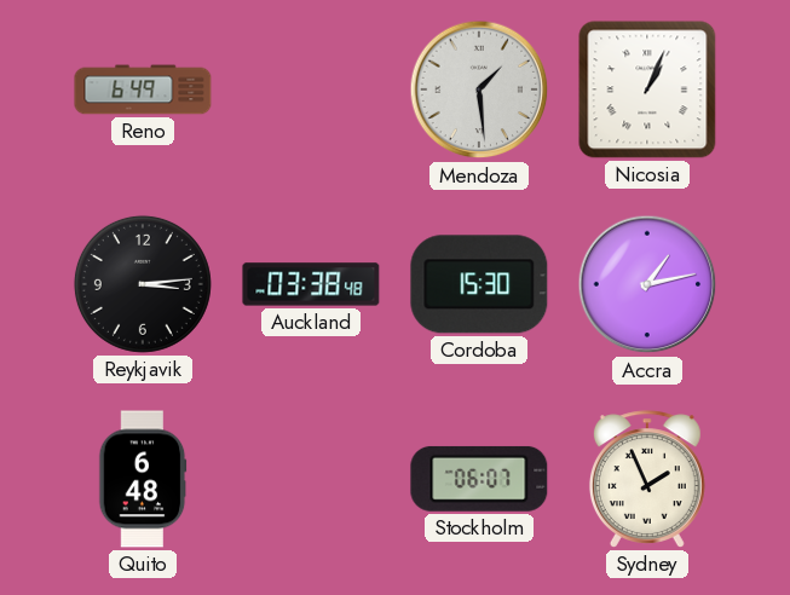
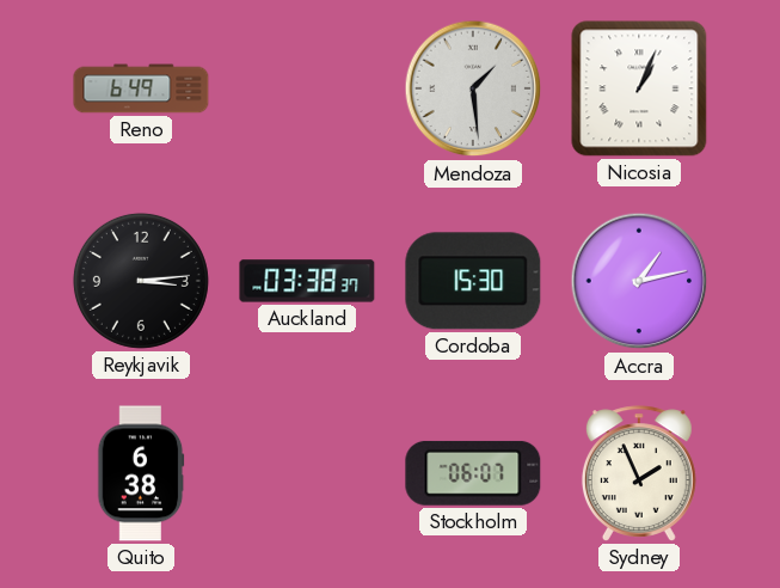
Auckland: 03:38:48 -> 03:38:37
Quito: 6:48 -> 6:38
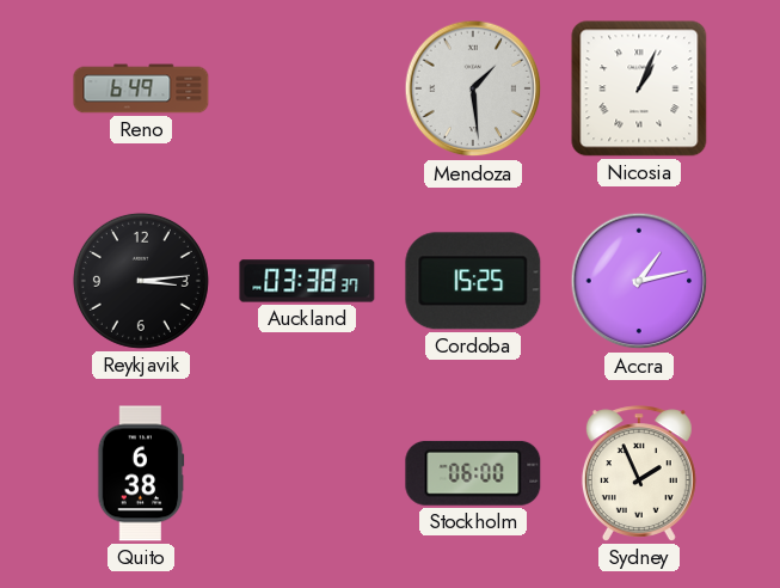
Cordoba: 15:30 -> 15:25
Stockholm: 06:07 -> 06:00
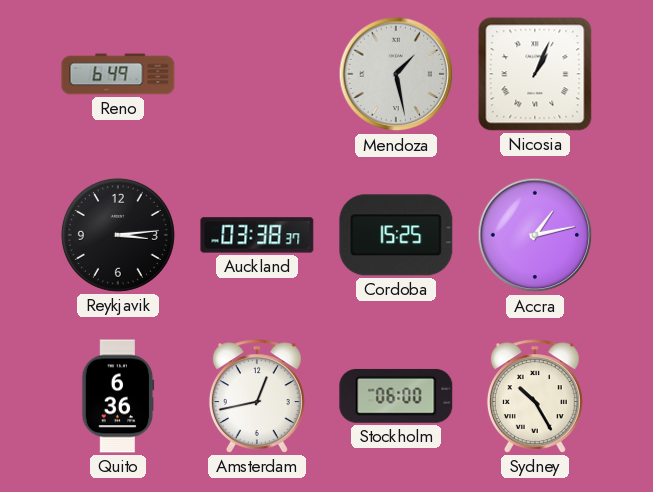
Mendoza: 1:29 -> 1:28
Quito: 6:38 -> 6:36
Amsterdam: none -> 12:43
Sydney: 1:56 -> 10:25
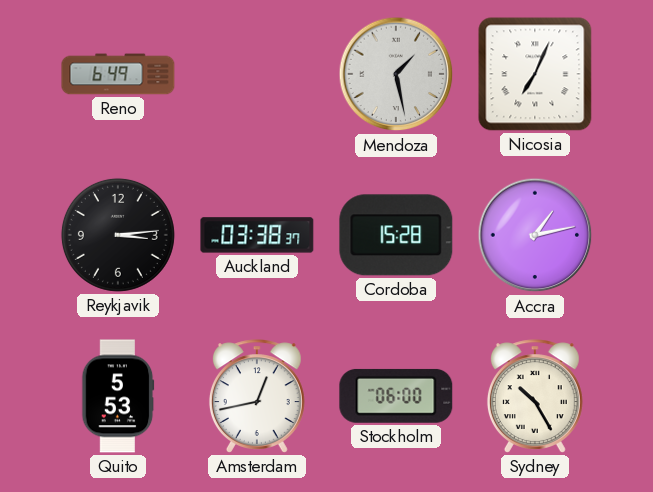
Nicosia: 1:04 -> 7:04
Cordoba: 15:25 -> 15:28
Quito: 6:36 -> 5:53
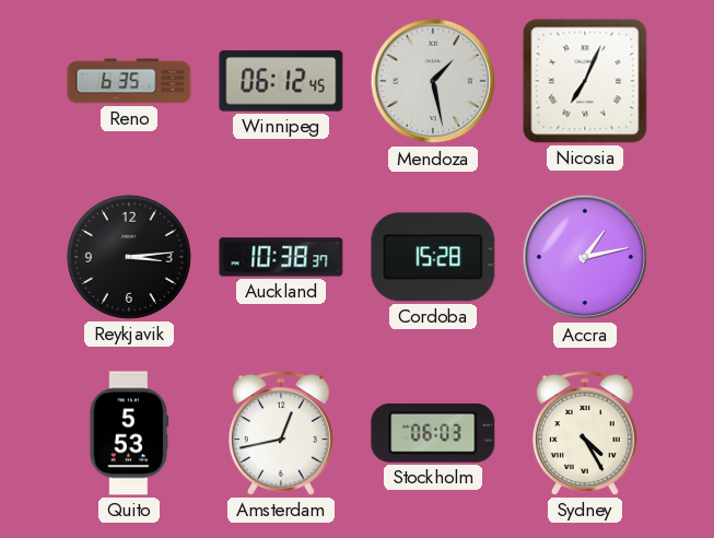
Reno: 6:49 -> 6:35
Winnipeg: none -> 06:12
Auckland: 03:38 -> 10:38
Stockholm: 06:00 -> 06:03
Sydney: 10:25 -> 4:25
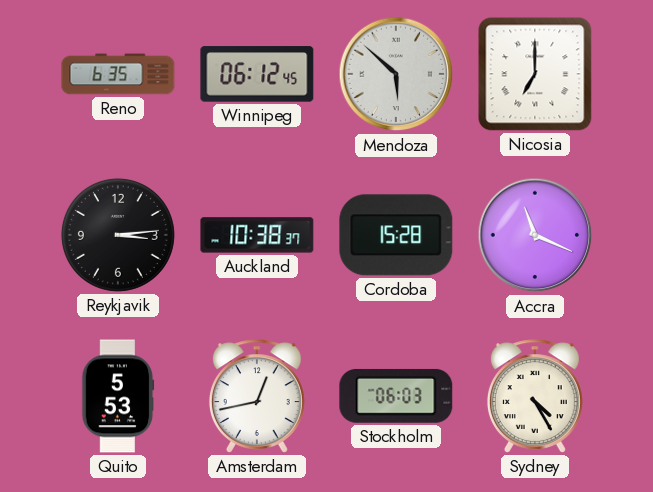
Mendoza: 1:28 -> 5:52
Nicosia: 7:04 -> 7:00
Accra: 1:13 -> 11:19
